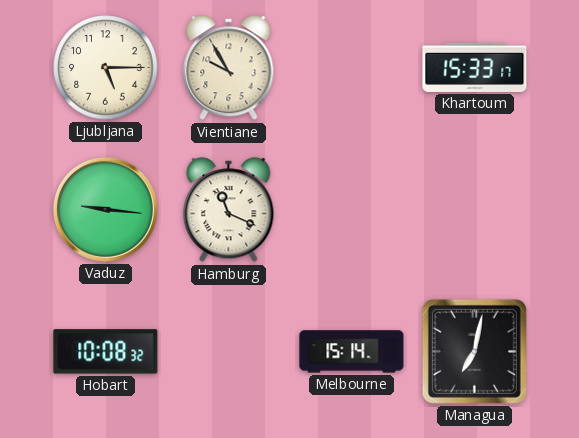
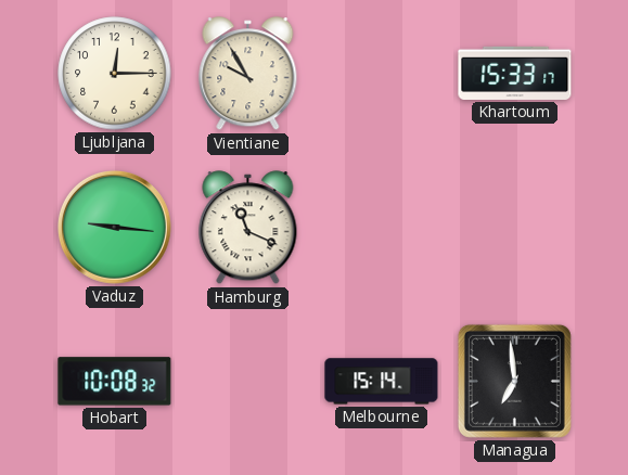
Ljubljana: 5:15 -> 12:15
Managua: 7:02 -> 6:59
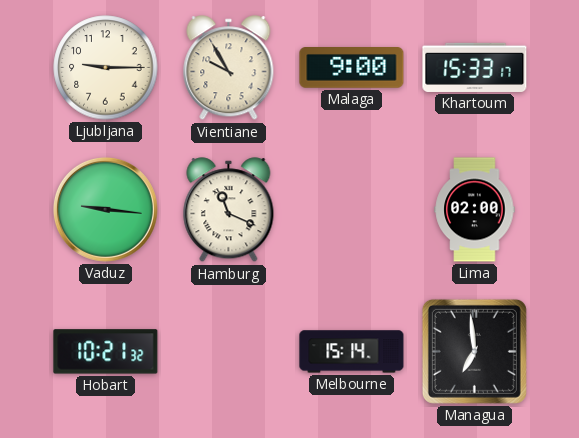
Ljubljana: 12:15 -> 9:15
Malaga: none -> 9:00
Lima: none -> 02:00
Hobart: 10:08 -> 10:21
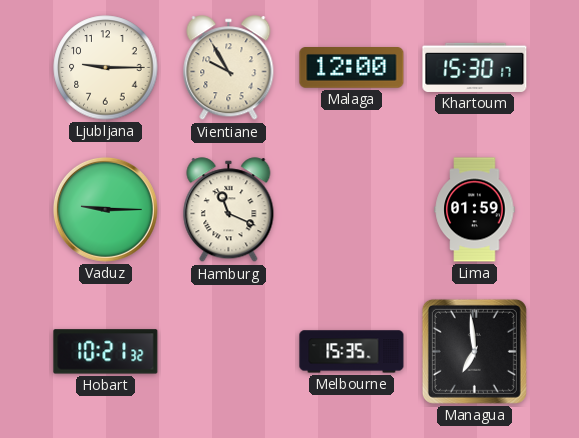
Malaga: 9:00 -> 12:00
Khartoum: 15:33 -> 15:30
Vaduz: 9:16 -> 9:15
Lima: 02:00 -> 01:59
Melbourne: 15:14 -> 15:35
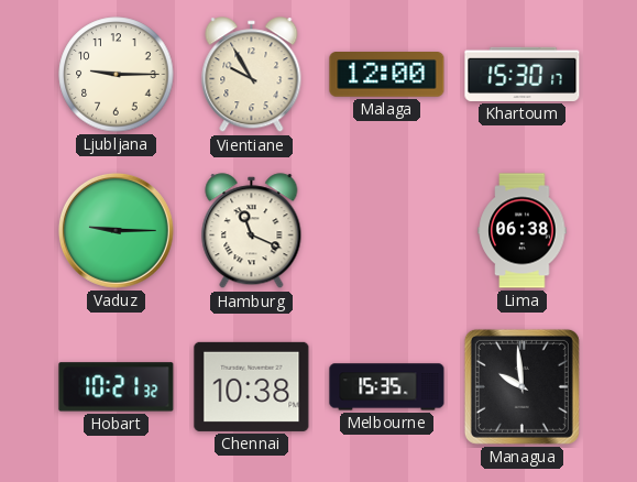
Lima: 01:59 -> 06:38
Chennai: none -> 10:38
Managua: 6:59 -> 9:59
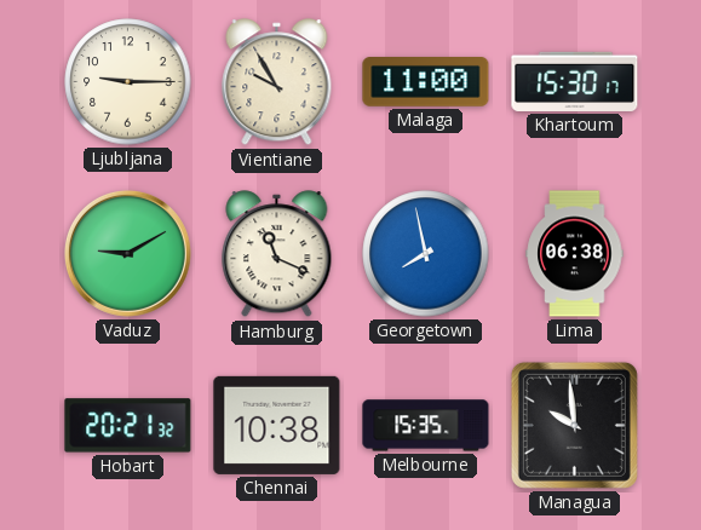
Malaga: 12:00 -> 11:00
Vaduz: 9:15 -> 9:10
Georgetown: none -> 7:58
Hobart: 10:21 -> 20:21
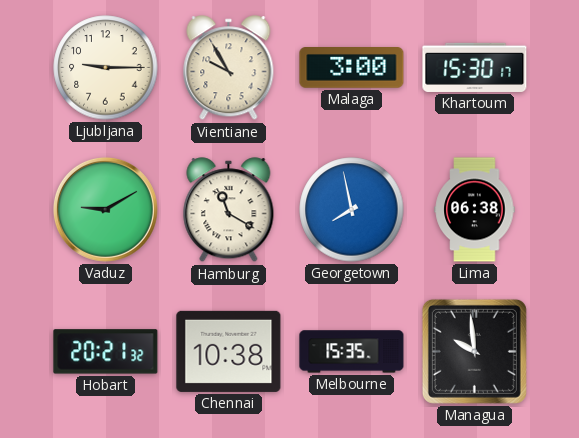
Malaga: 11:00 -> 3:00
Hamburg: 11:19 -> 11:20
